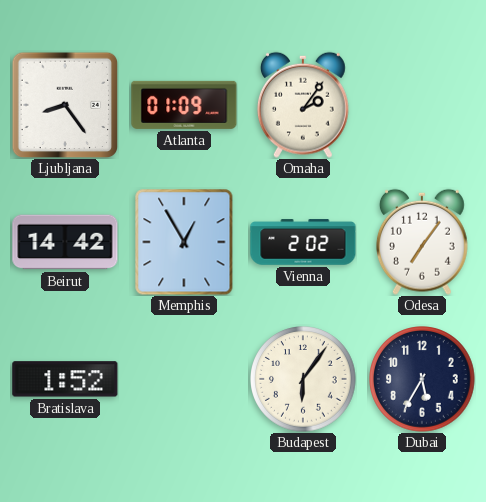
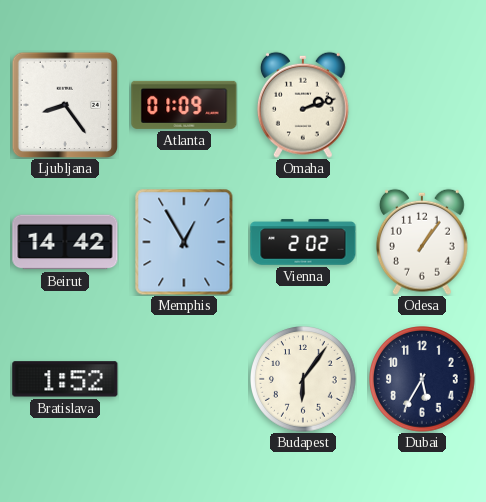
Omaha: 2:06 -> 2:12
Odesa: 7:06 -> 1:06
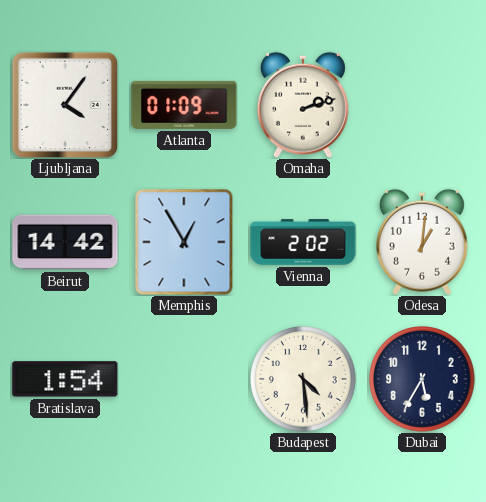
Ljubljana: 8:24 -> 4:06
Odesa: 1:06 -> 1:01
Bratislava: 1:52 -> 1:54
Budapest: 6:06 -> 4:29
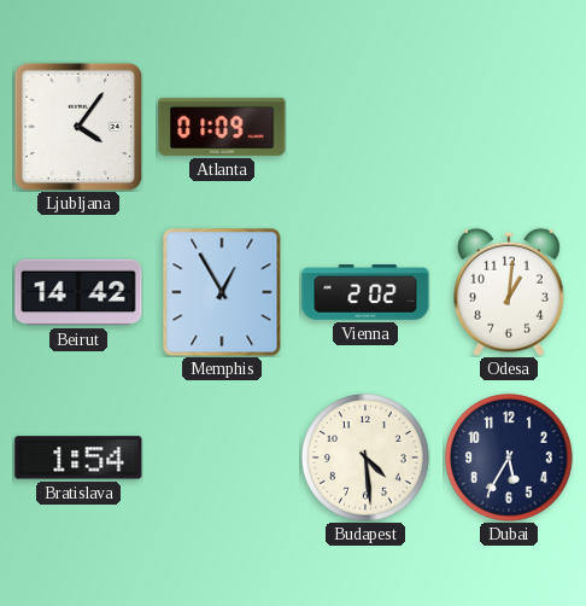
Omaha: 2:12 -> none
